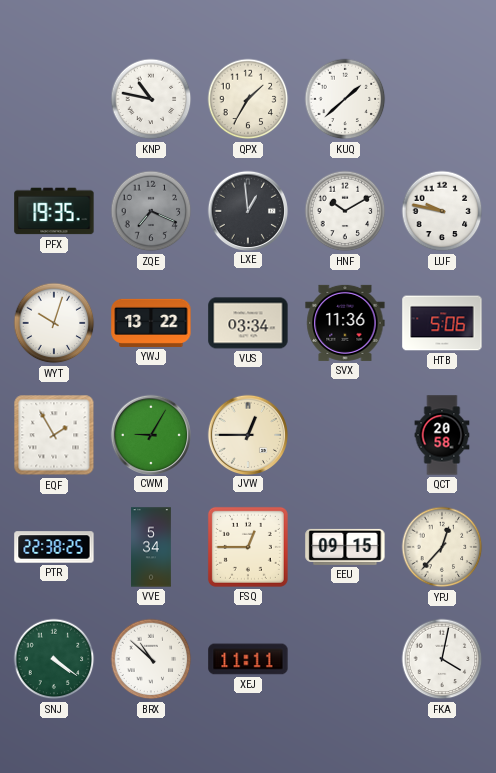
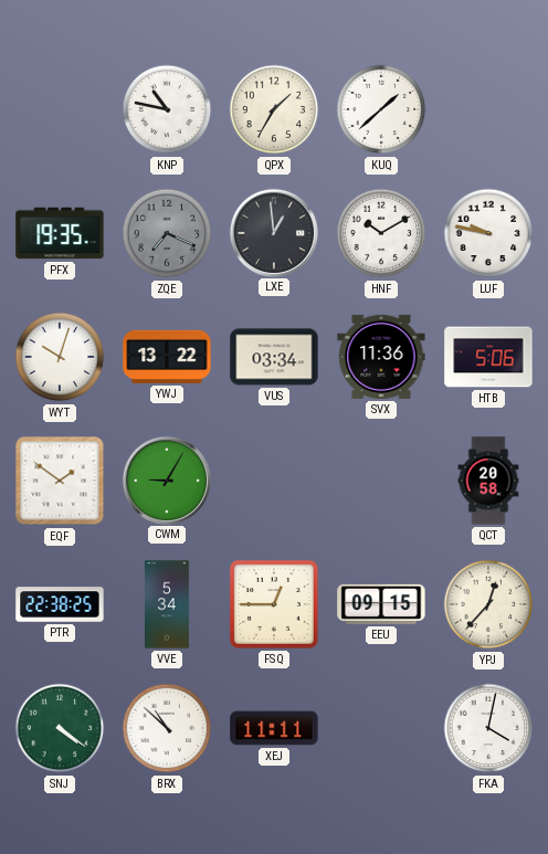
EQF: 1:55 -> 1:51
JVW: 12:45 -> none
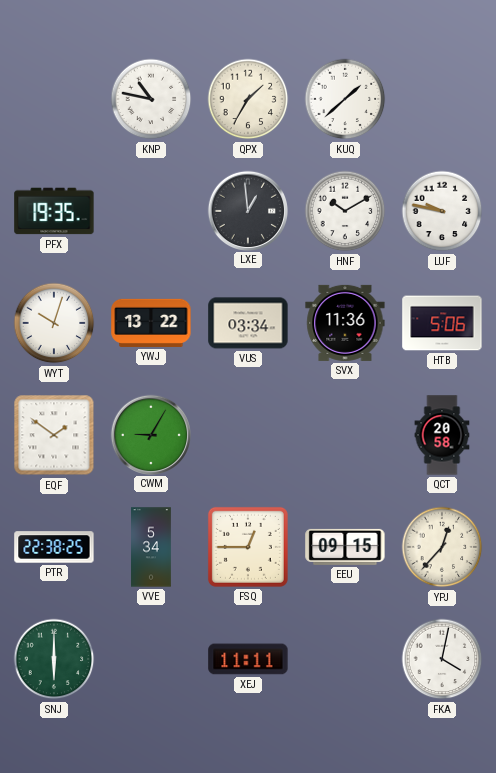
ZQE: 7:19 -> none
SNJ: 4:21 -> 6:00
BRX: 10:52 -> none
